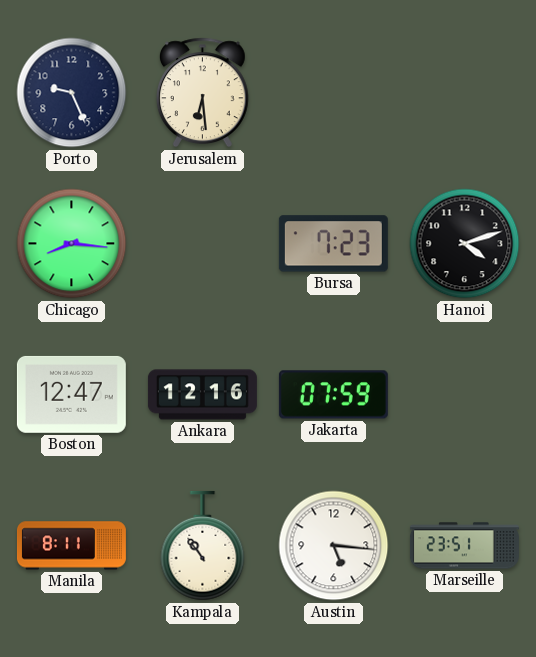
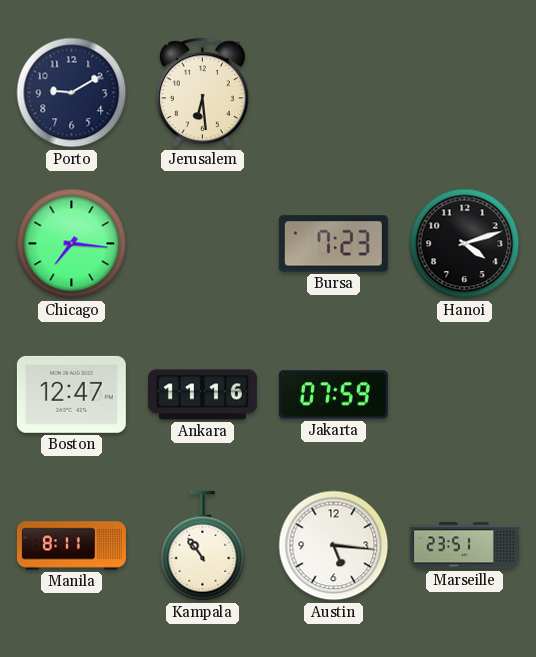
Porto: 9:26 -> 9:10
Chicago: 8:16 -> 7:16
Ankara: 12:16 -> 11:16
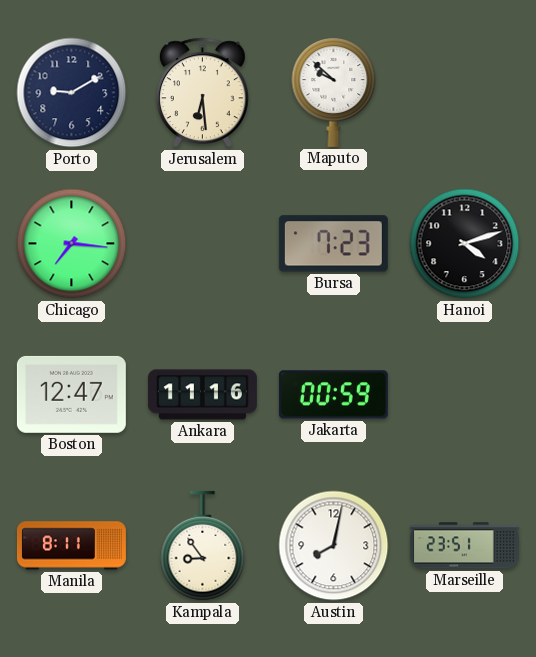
Maputo: none -> 9:52
Jakarta: 07:59 -> 00:59
Kampala: 10:54 -> 8:54
Austin: 5:16 -> 8:02
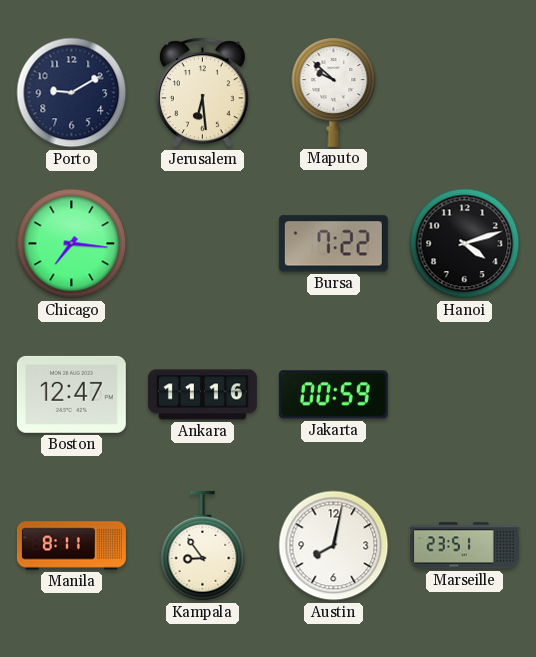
Bursa: 7:23 -> 7:22
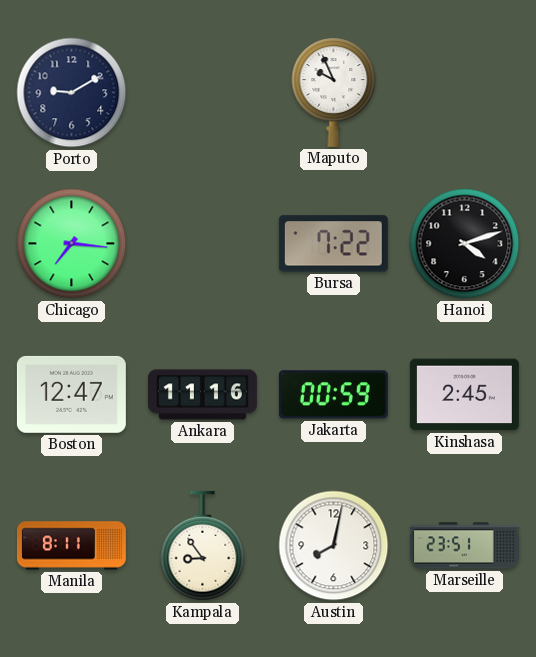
Jerusalem: 6:29 -> none
Maputo: 9:52 -> 9:56
Kinshasa: none -> 2:45
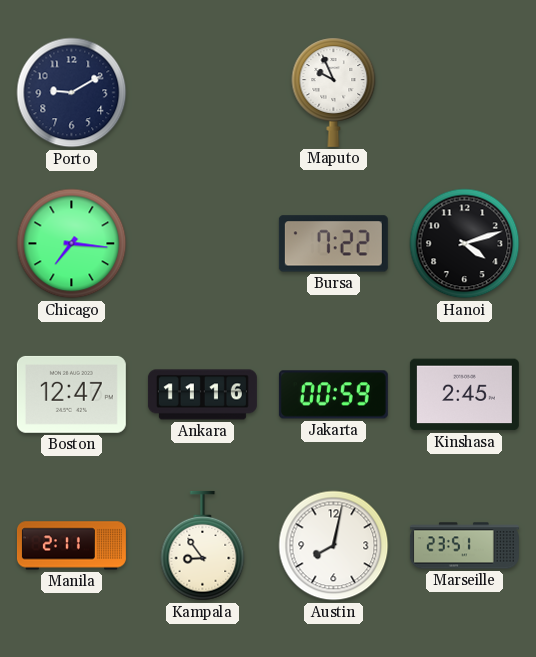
Manila: 8:11 -> 2:11
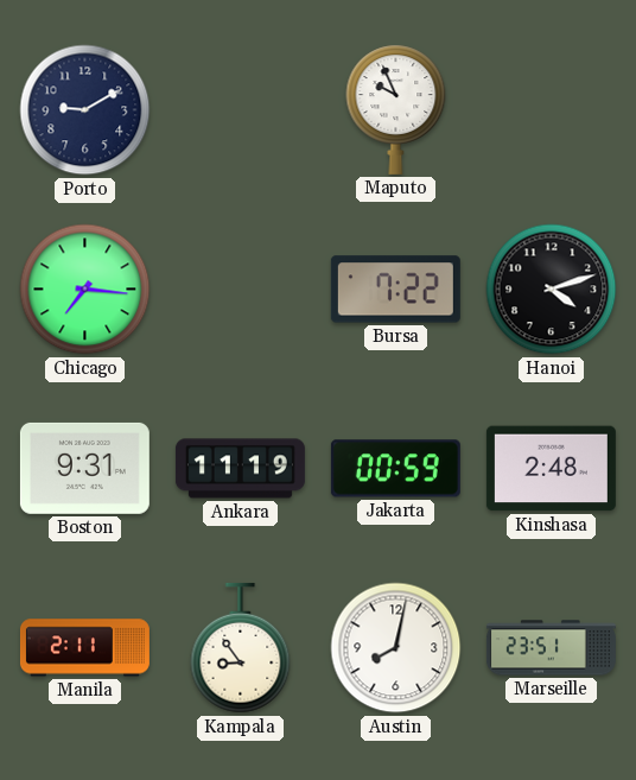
Boston: 12:47 -> 9:31
Ankara: 11:16 -> 11:19
Kinshasa: 2:45 -> 2:48
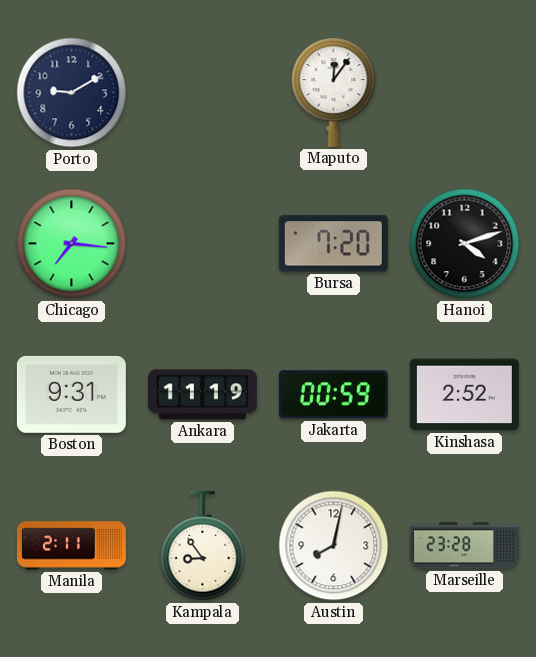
Maputo: 9:56 -> 12:06
Bursa: 7:22 -> 7:20
Kinshasa: 2:48 -> 2:52
Marseille: 23:51 -> 23:28
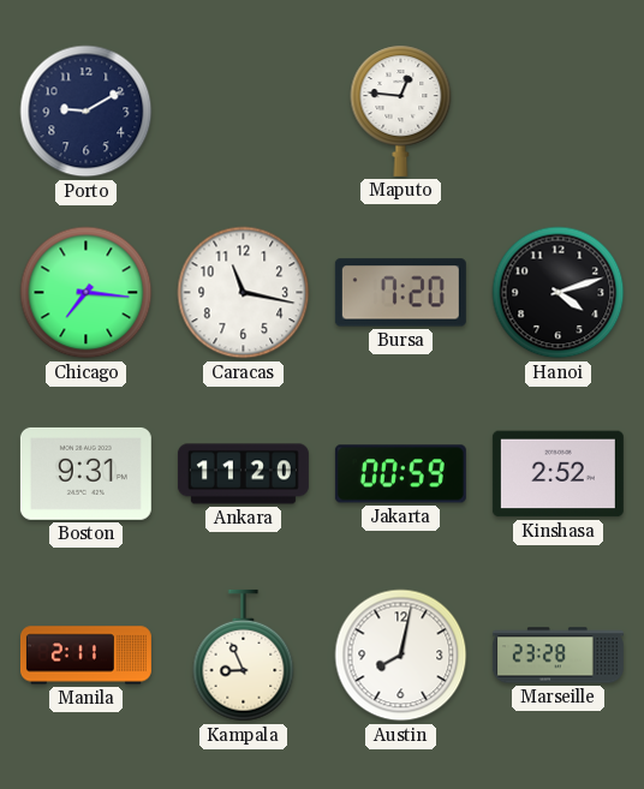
Maputo: 12:06 -> 12:46
Caracas: none -> 11:17
Ankara: 11:19 -> 11:20
Kampala: 8:54 -> 8:56
